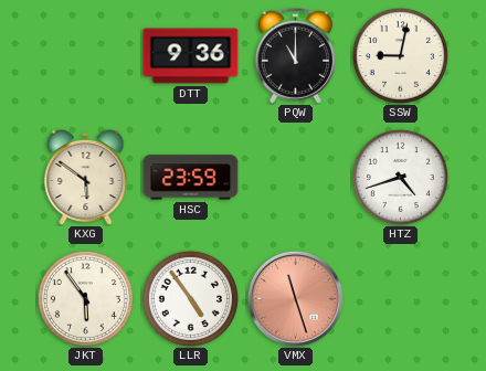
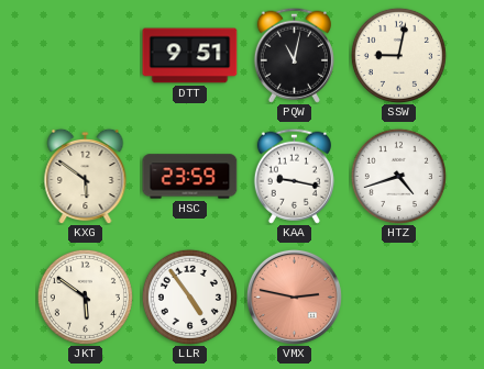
DTT: 9:36 -> 9:51
PQW: 11:00 -> 11:02
KAA: none -> 9:17
JKT: 5:54 -> 5:51
VMX: 11:27 -> 2:47
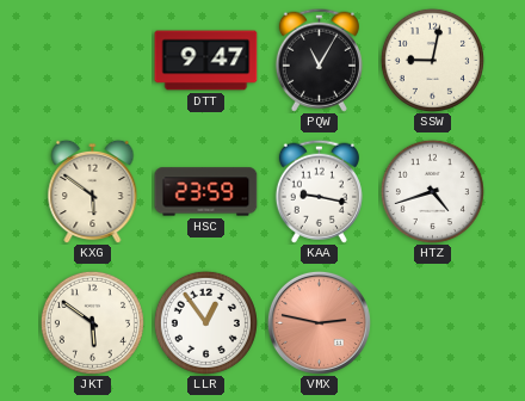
DTT: 9:51 -> 9:47
PQW: 11:02 -> 11:05
LLR: 4:54 -> 12:54
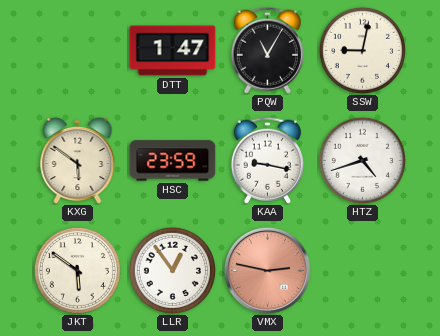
DTT: 9:47 -> 1:47
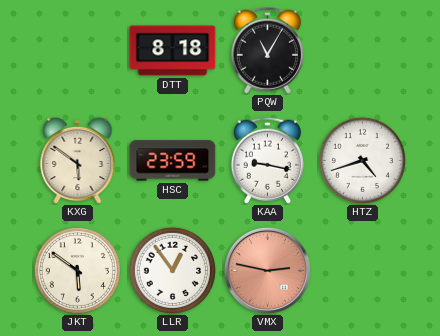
DTT: 1:47 -> 8:18
SSW: 9:02 -> none
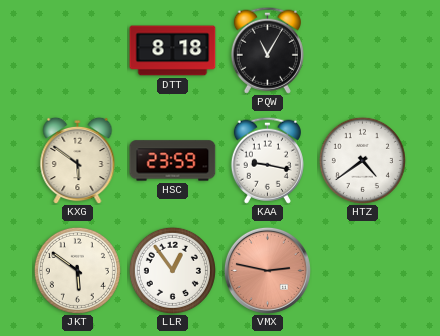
HTZ: 4:42 -> 4:39
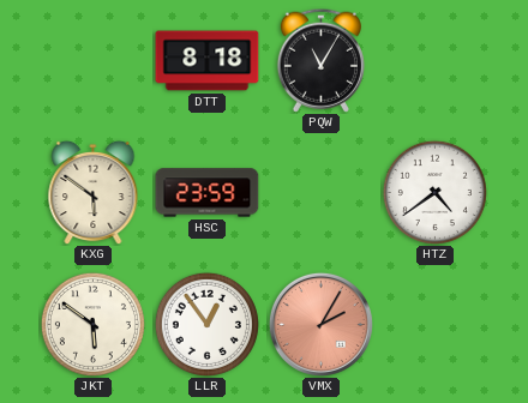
KAA: 9:17 -> none
VMX: 2:47 -> 2:05
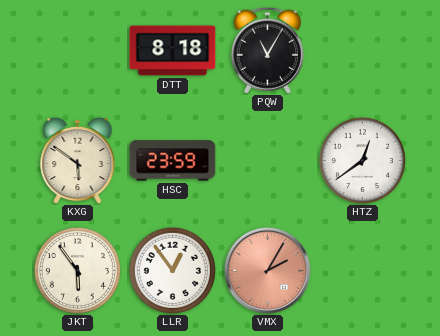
HTZ: 4:39 -> 12:39
JKT: 5:51 -> 5:54
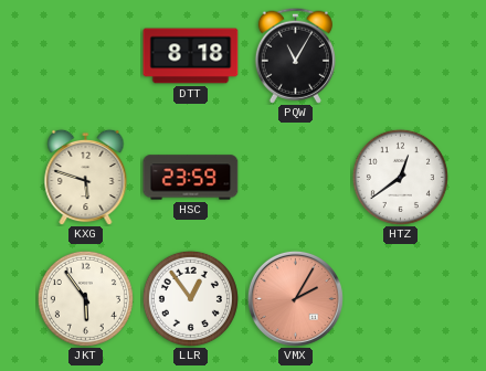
KXG: 5:51 -> 5:48
